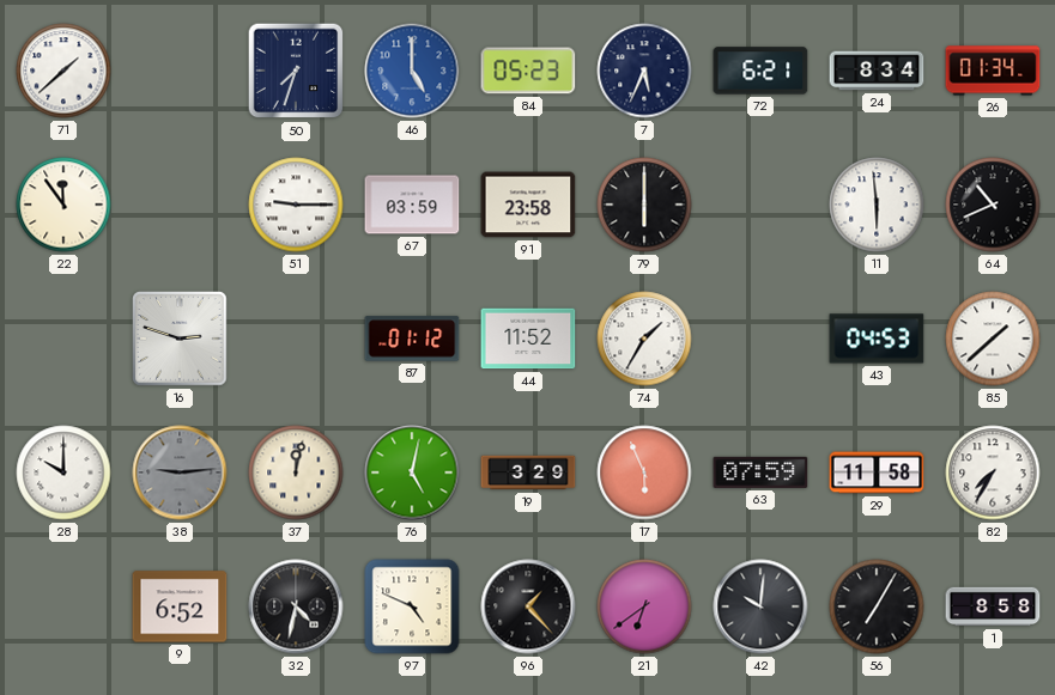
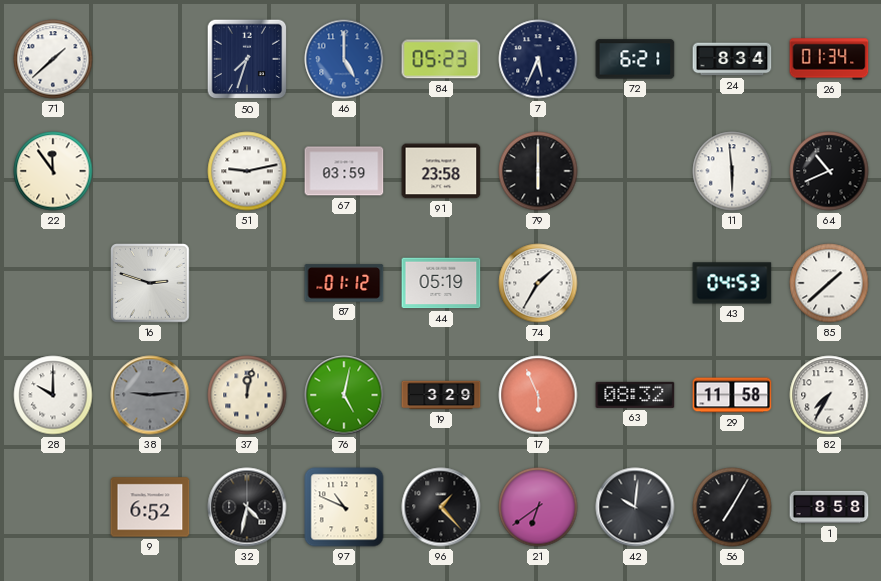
51: 9:15 -> 9:13
44: 11:52 -> 05:19
63: 07:59 -> 08:32
97: 4:49 -> 10:49
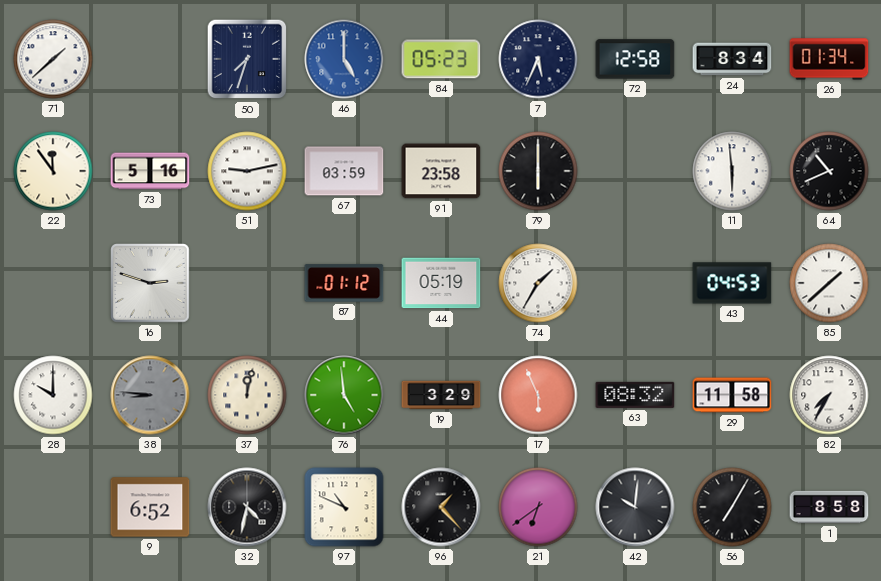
72: 6:21 -> 12:58
73: none -> 5:16
38: 9:14 -> 8:46
76: 5:02 -> 4:59
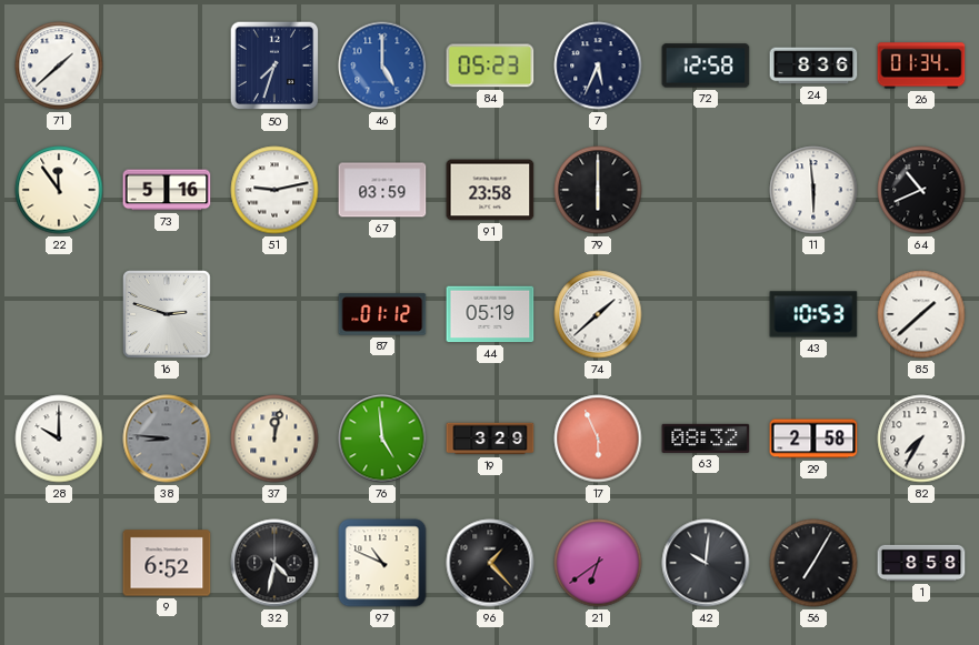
24: 8:34 -> 8:36
74: 1:35 -> 1:38
43: 04:53 -> 10:53
29: 11:58 -> 2:58
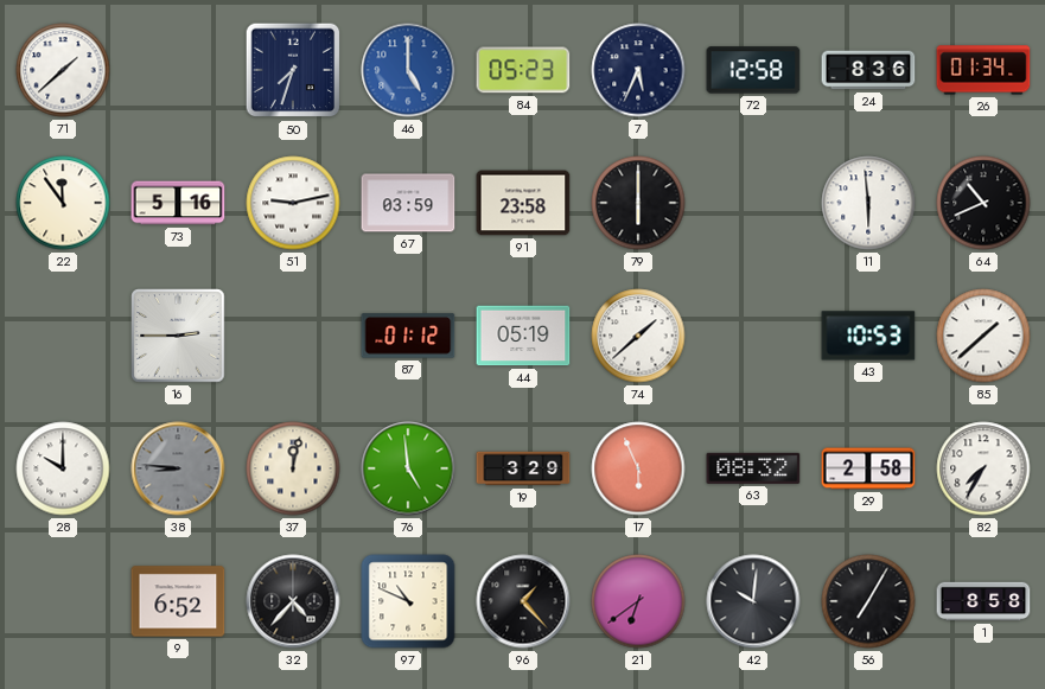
16: 2:48 -> 2:45
32: 4:32 -> 4:37
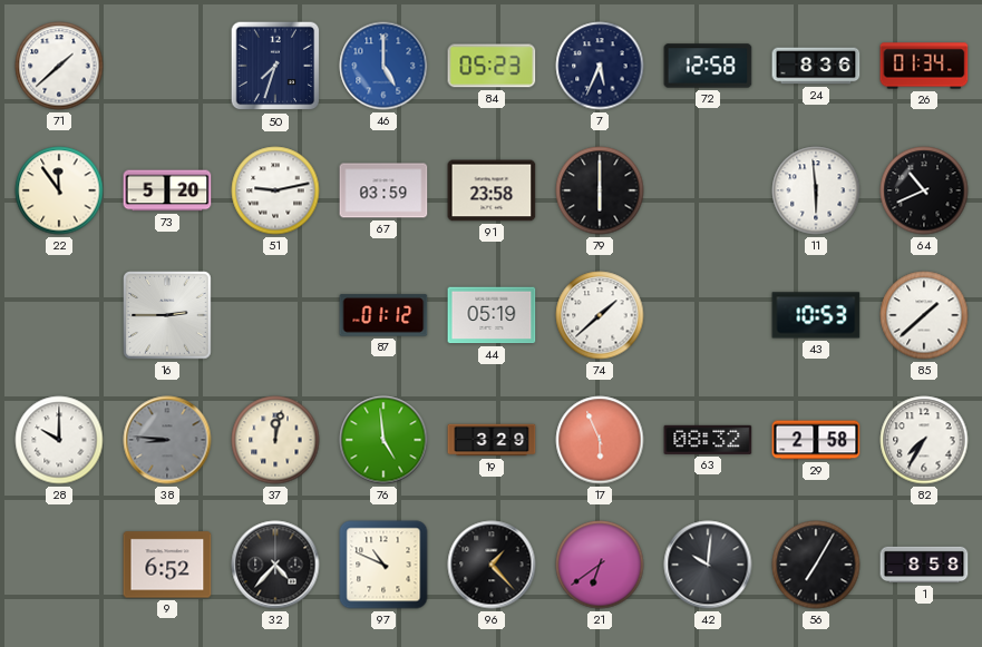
73: 5:16 -> 5:20
